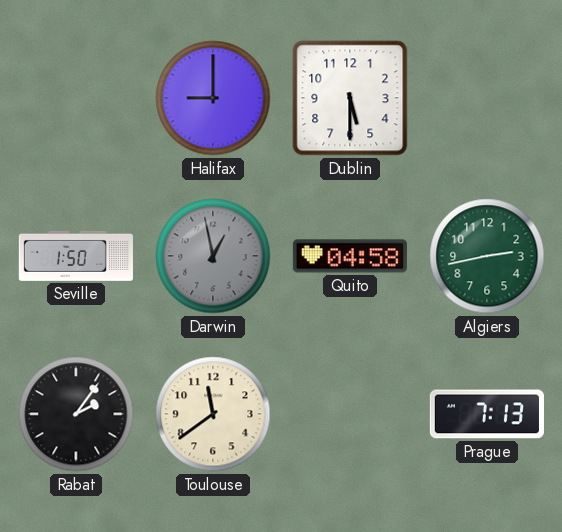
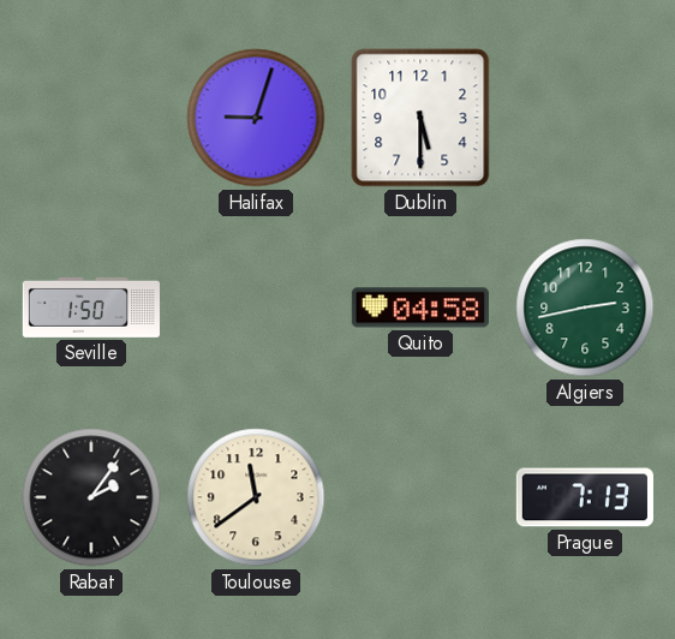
Halifax: 9:00 -> 9:03
Darwin: 12:58 -> none
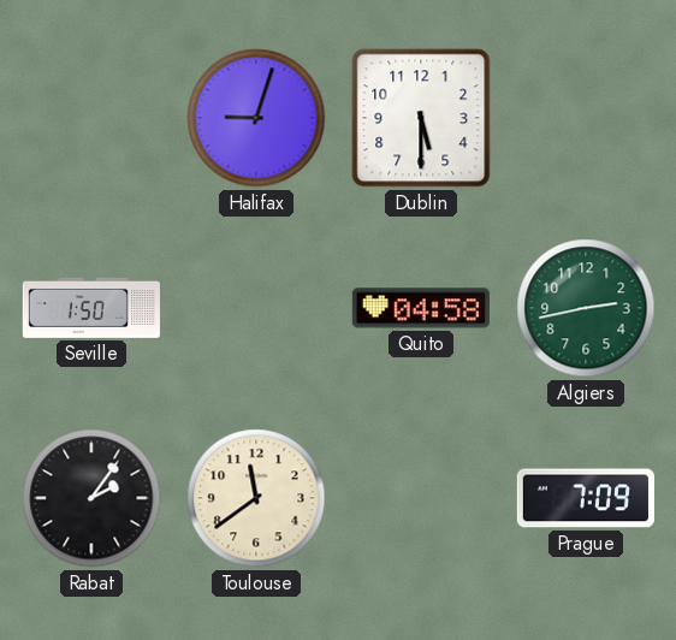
Prague: 7:13 -> 7:09
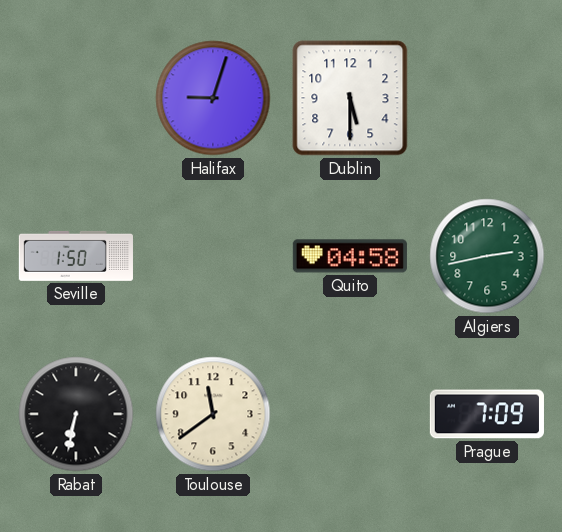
Rabat: 2:06 -> 6:32
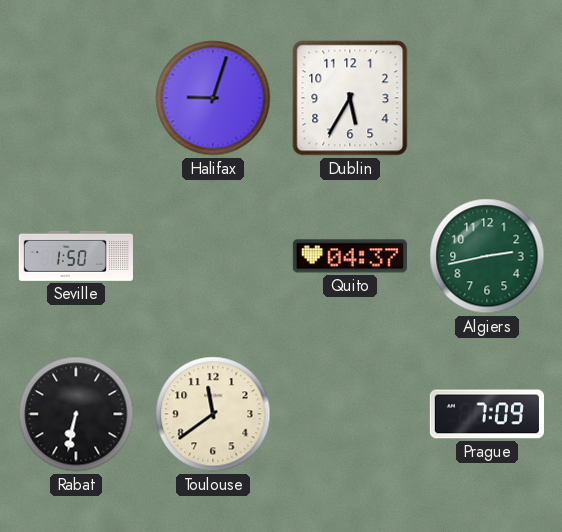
Dublin: 5:30 -> 5:35
Quito: 04:58 -> 04:37
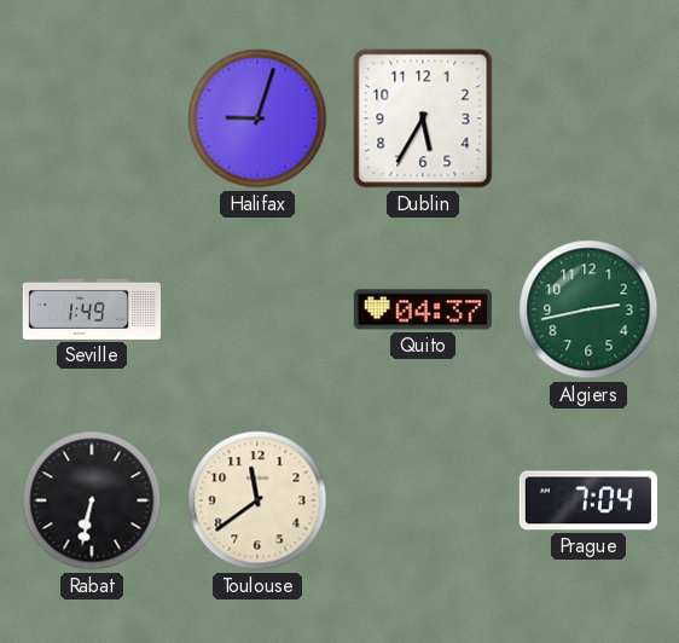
Seville: 1:50 -> 1:49
Prague: 7:09 -> 7:04
